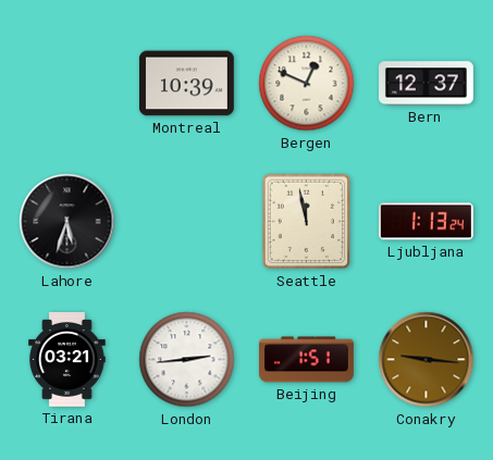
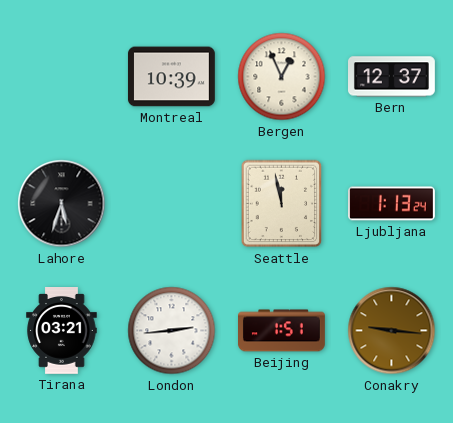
Bergen: 12:49 -> 12:56
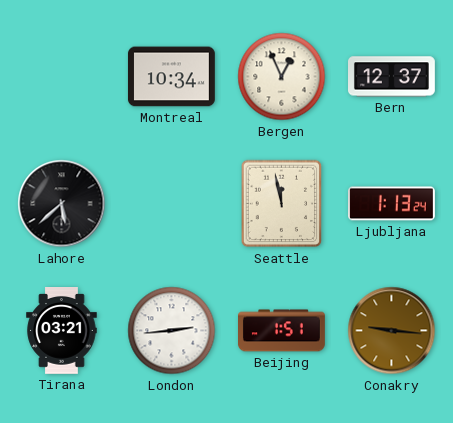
Montreal: 10:39 -> 10:34
Lahore: 5:33 -> 5:38
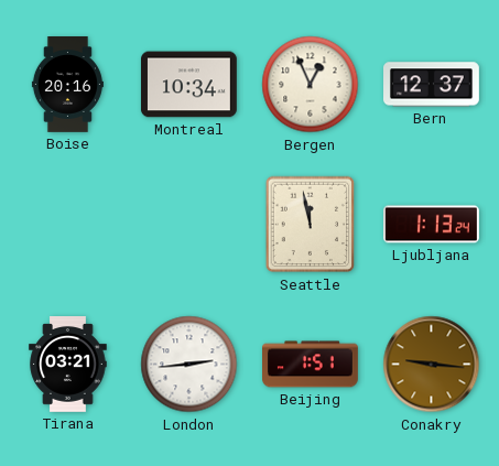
Boise: none -> 20:16
Lahore: 5:38 -> none
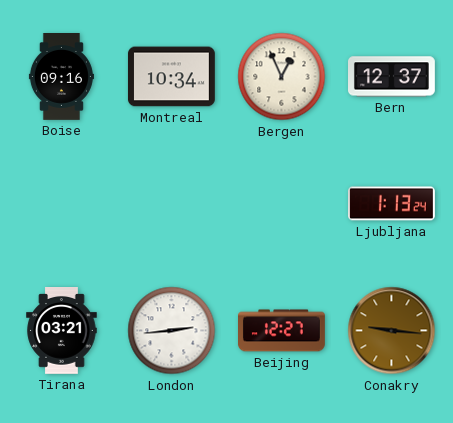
Boise: 20:16 -> 09:16
Seattle: 11:58 -> none
Beijing: 1:51 -> 12:27
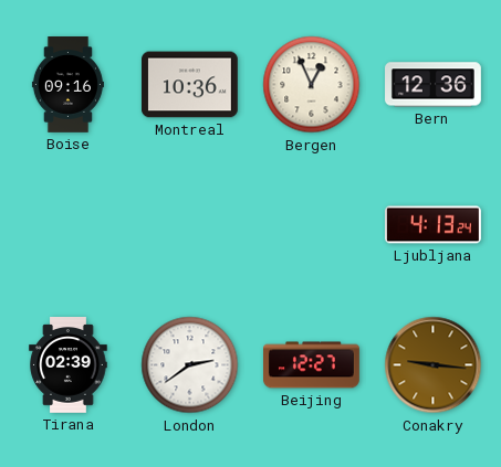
Montreal: 10:34 -> 10:36
Bern: 12:37 -> 12:36
Ljubljana: 1:13 -> 4:13
Tirana: 03:21 -> 02:39
London: 2:44 -> 2:39
